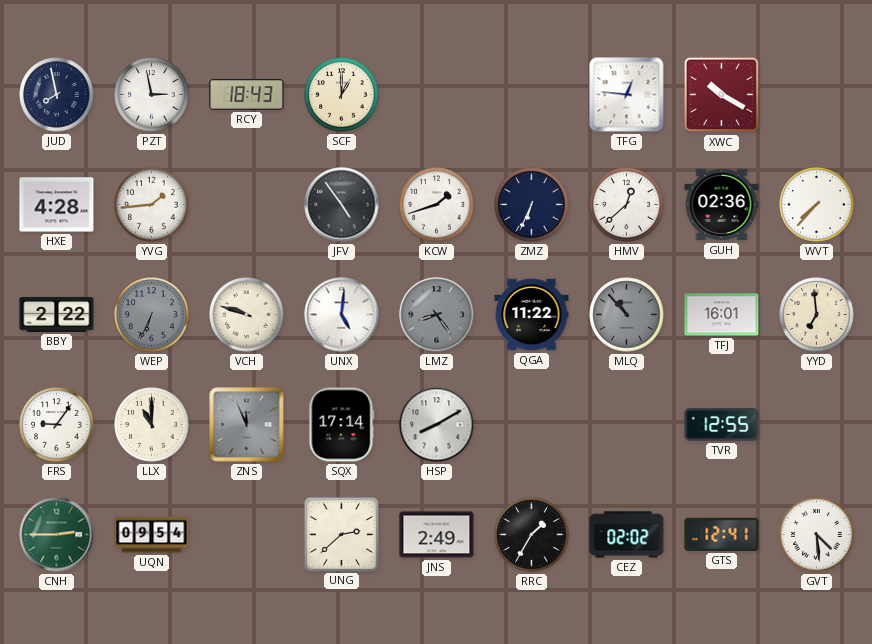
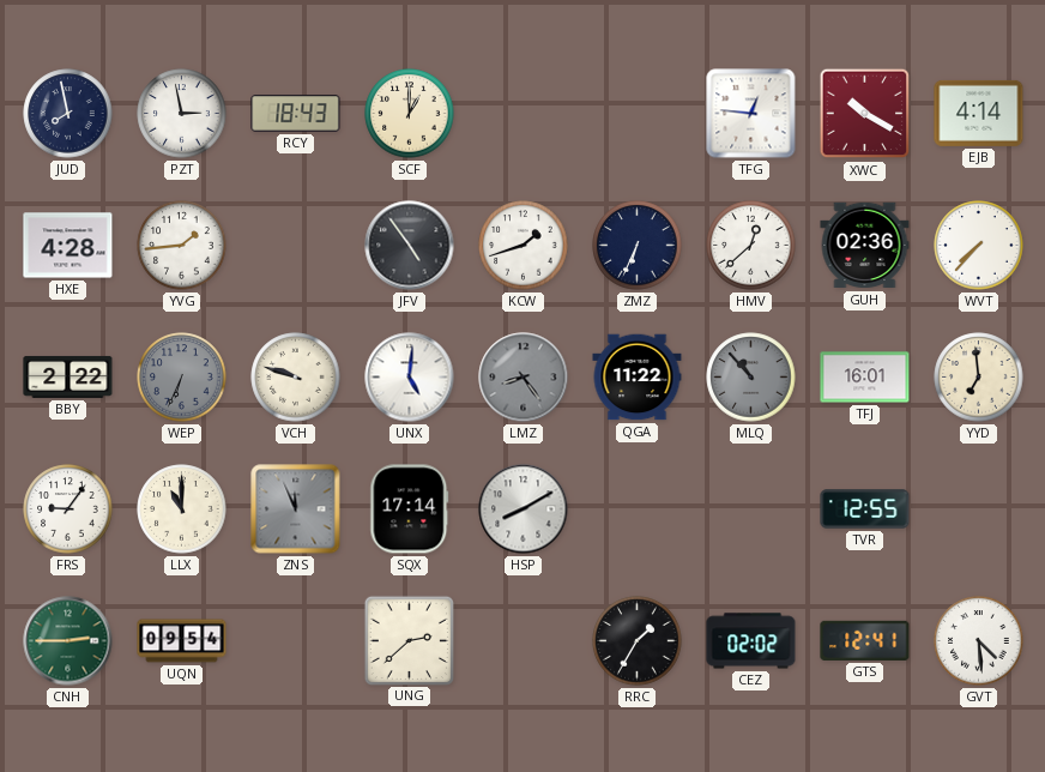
EJB: none -> 4:14
JNS: 2:49 -> none
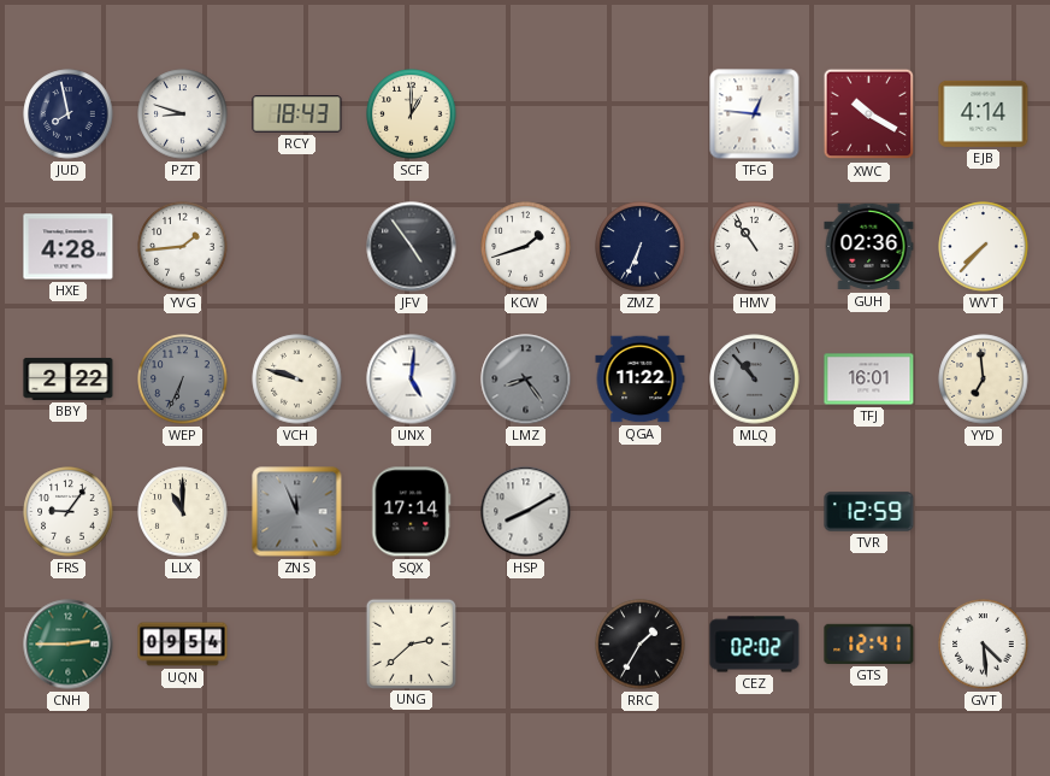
PZT: 2:58 -> 8:48
HMV: 12:38 -> 10:54
TVR: 12:55 -> 12:59
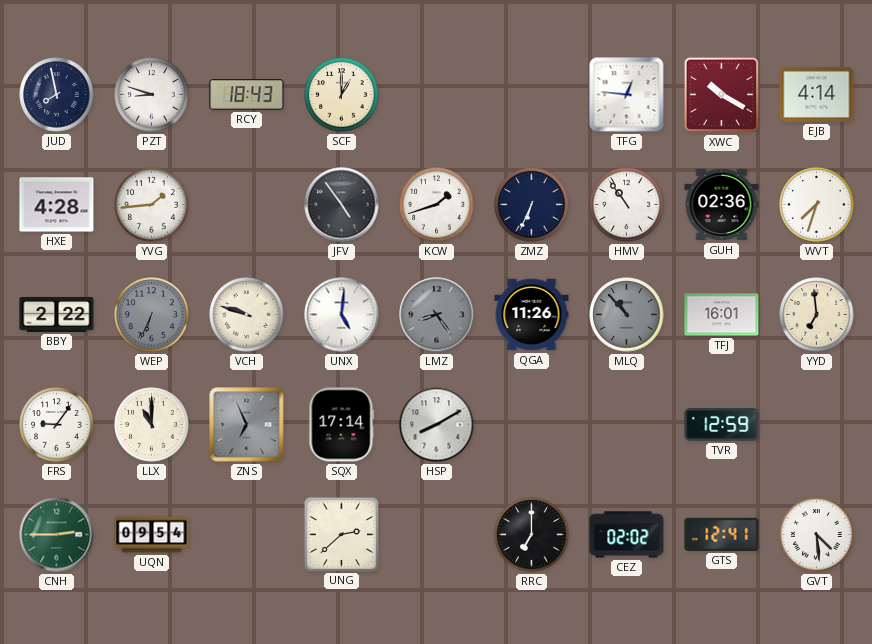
WVT: 7:37 -> 7:33
QGA: 11:22 -> 11:26
ZNS: 11:56 -> 6:56
RRC: 1:35 -> 7:00
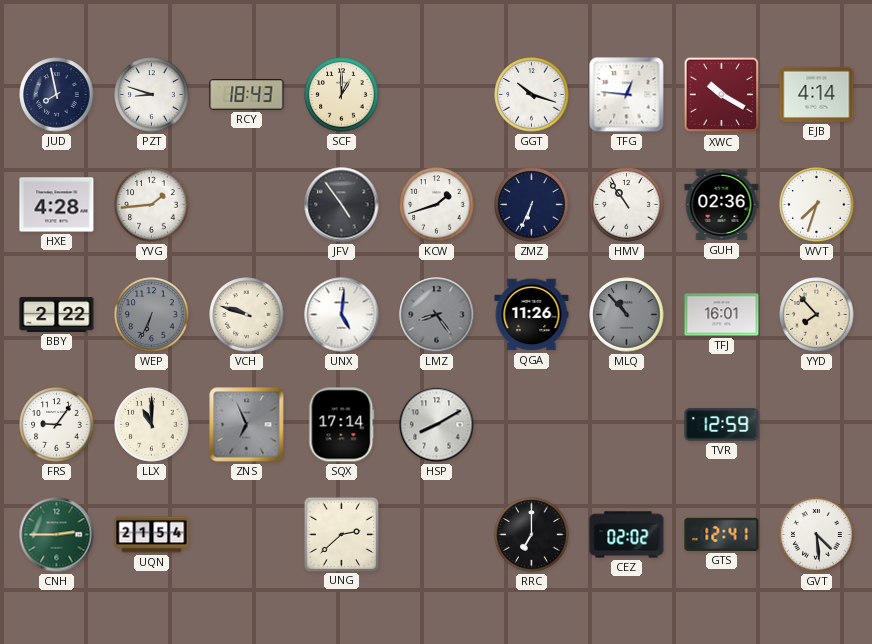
GGT: none -> 10:18
YYD: 6:59 -> 7:53
UQN: 09:54 -> 21:54
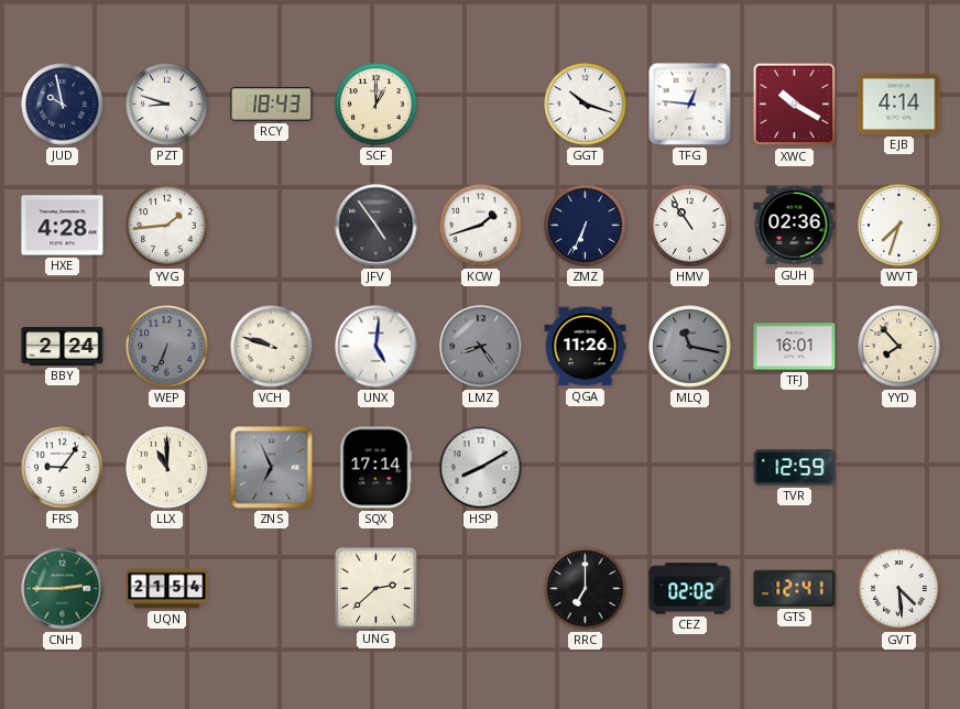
JUD: 7:58 -> 9:58
BBY: 2:22 -> 2:24
MLQ: 10:53 -> 11:17
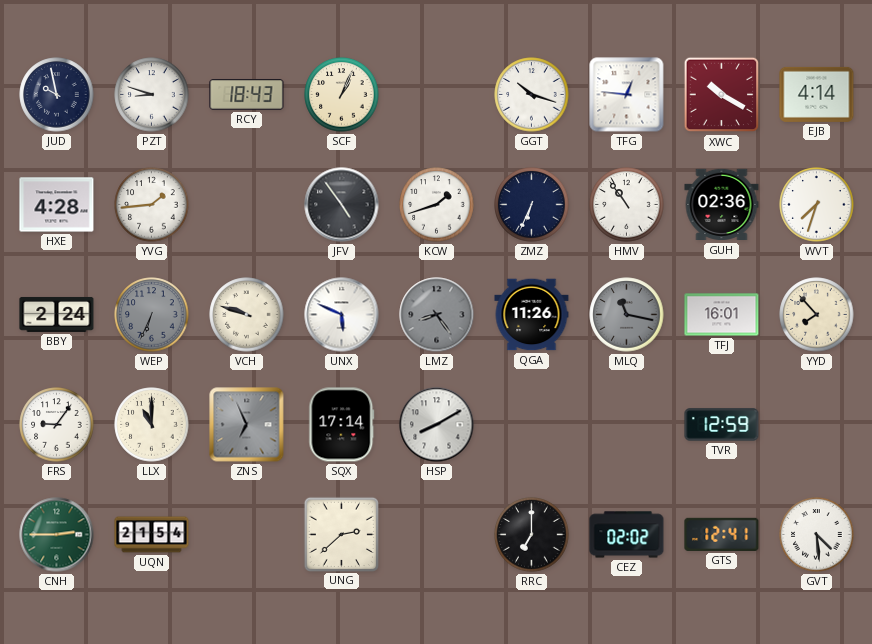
SCF: 1:00 -> 1:04
UNX: 5:01 -> 5:49
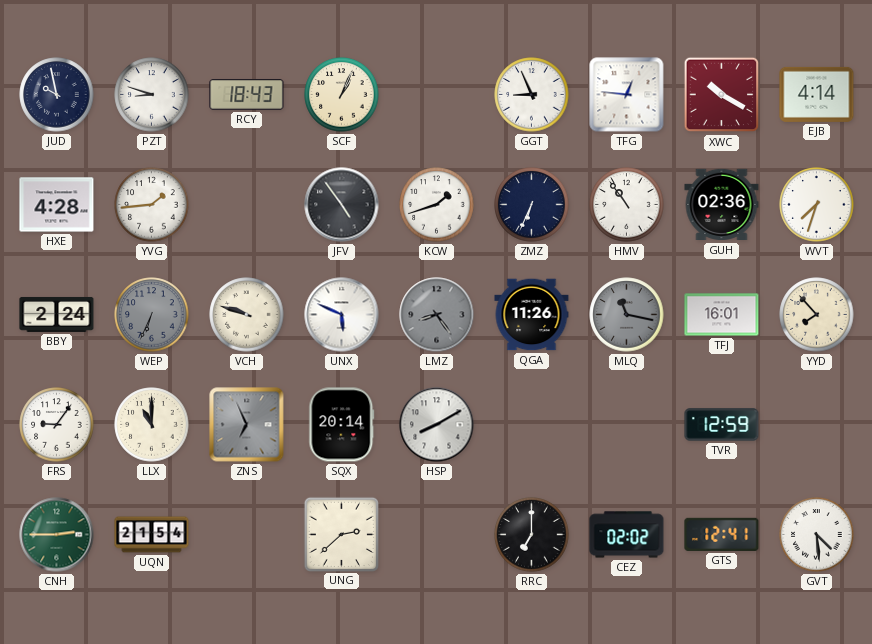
GGT: 10:18 -> 8:56
SQX: 17:14 -> 20:14
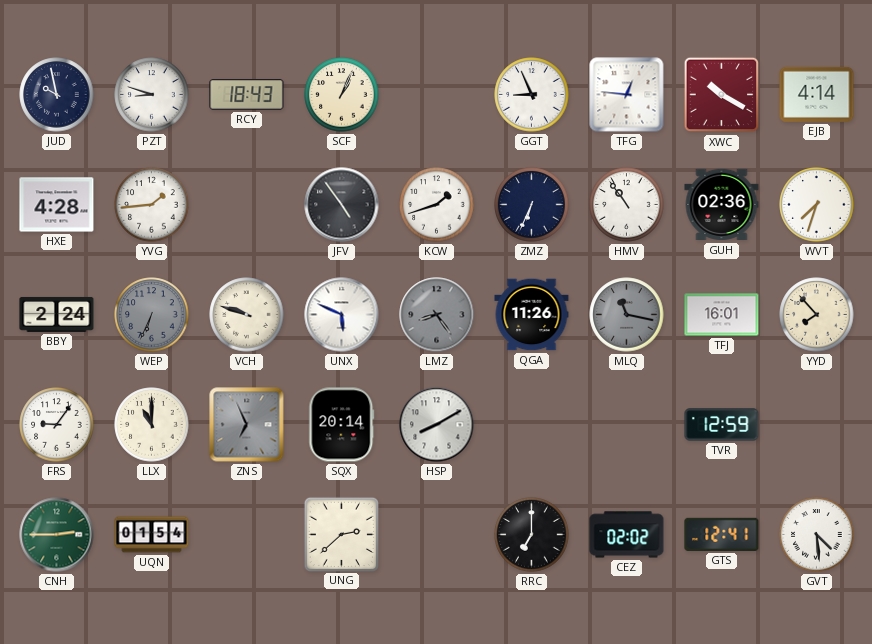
UQN: 21:54 -> 01:54
